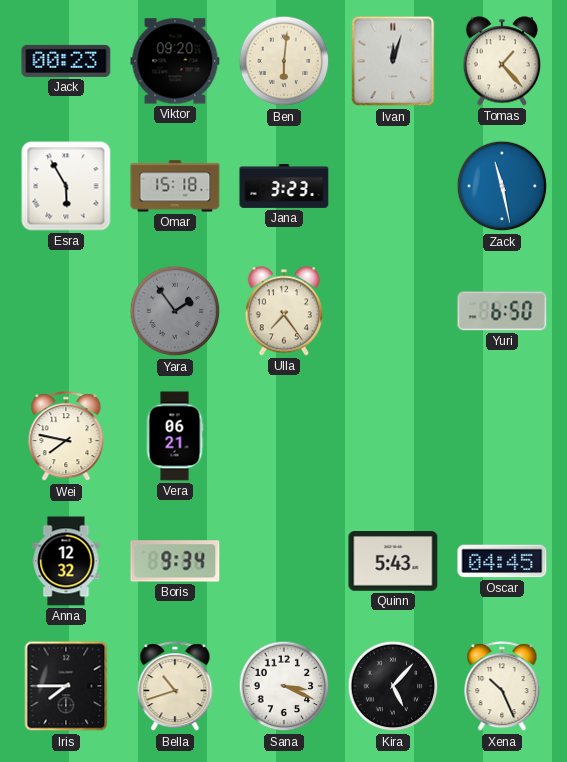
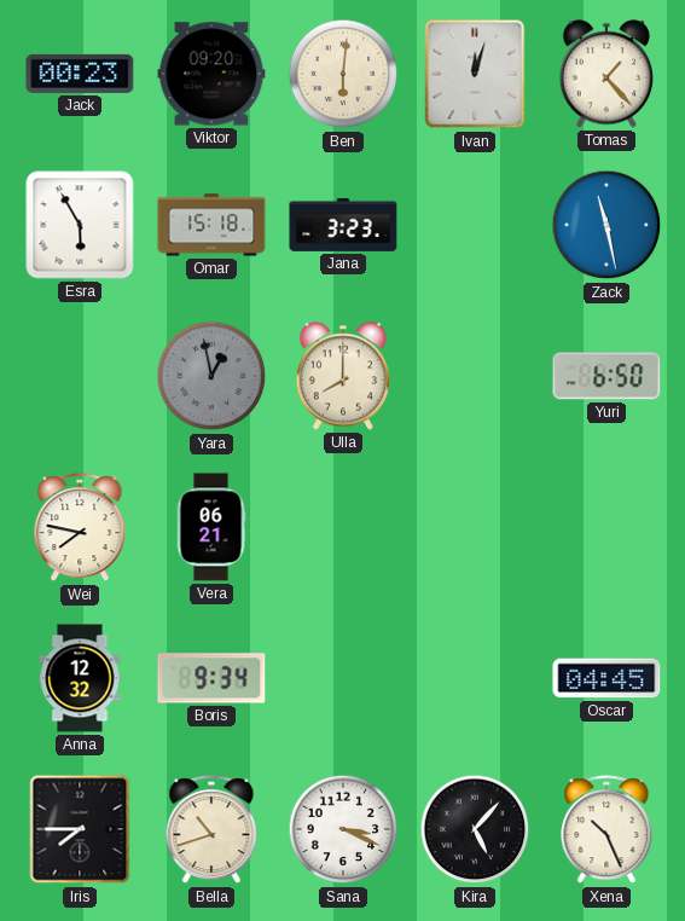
Yara: 1:54 -> 12:58
Ulla: 7:24 -> 8:00
Quinn: 5:43 -> none
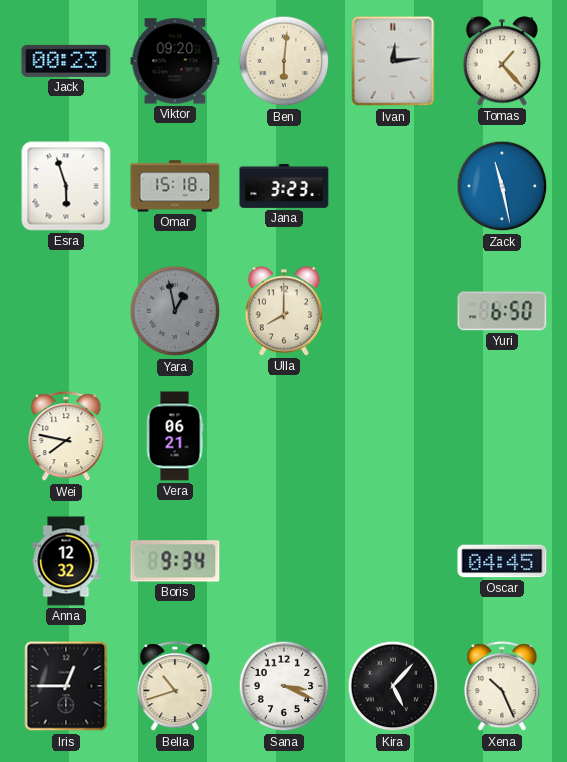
Ivan: 12:03 -> 12:14
Esra: 5:55 -> 5:57
Iris: 7:45 -> 12:45
